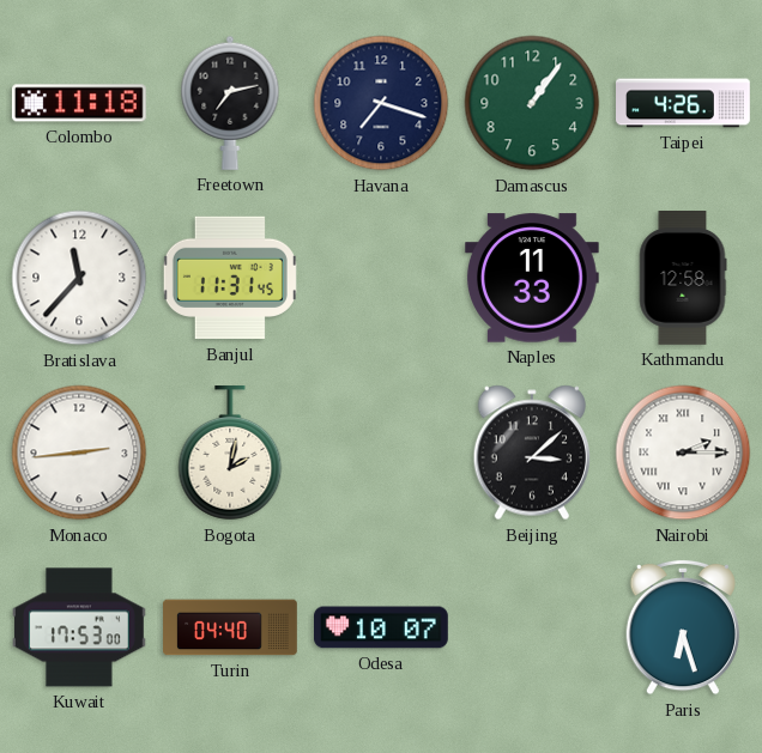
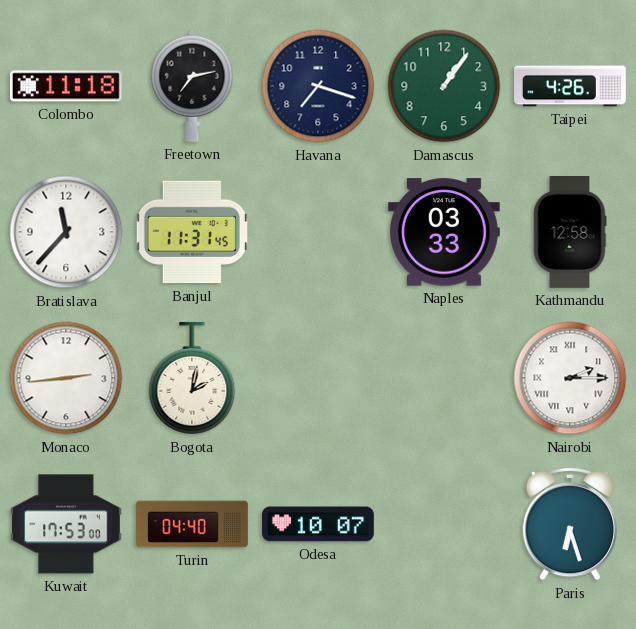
Naples: 11:33 -> 03:33
Beijing: 3:08 -> none
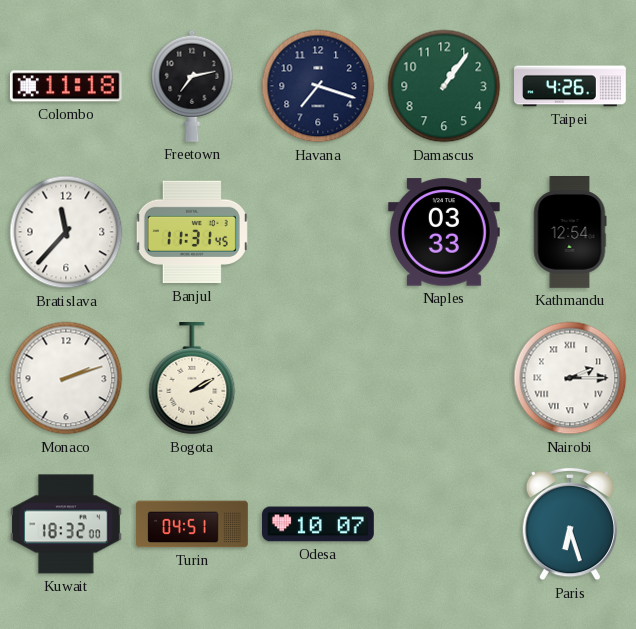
Kathmandu: 12:58 -> 12:54
Monaco: 2:44 -> 2:12
Bogota: 2:02 -> 2:10
Kuwait: 17:53 -> 18:32
Turin: 04:40 -> 04:51
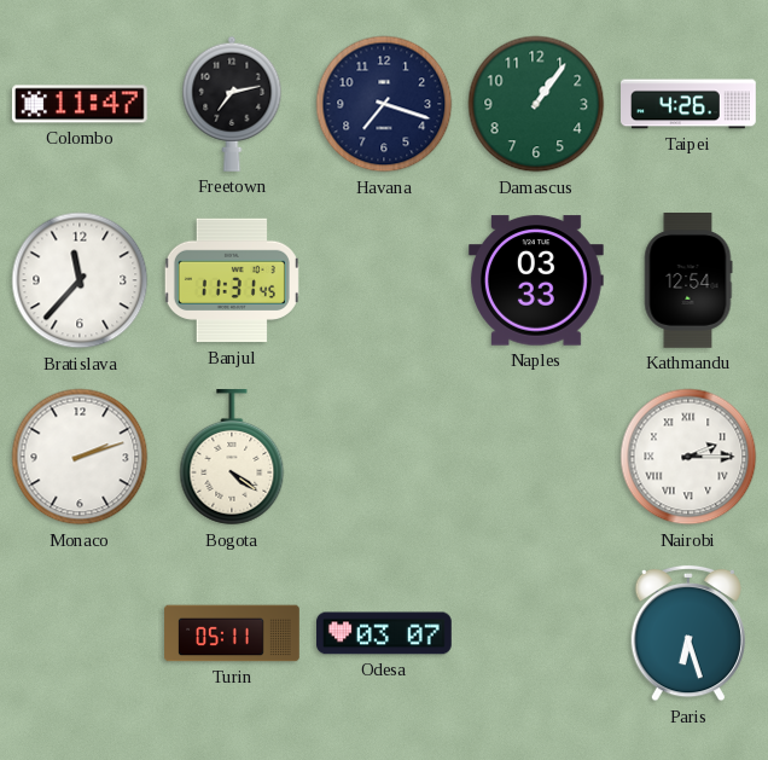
Colombo: 11:18 -> 11:47
Bogota: 2:10 -> 4:21
Kuwait: 18:32 -> none
Turin: 04:51 -> 05:11
Odesa: 10:07 -> 03:07
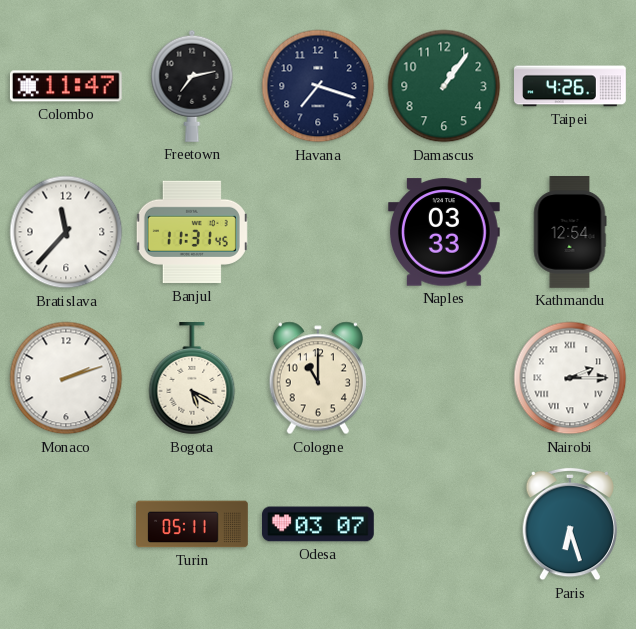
Bogota: 4:21 -> 5:20
Cologne: none -> 11:00
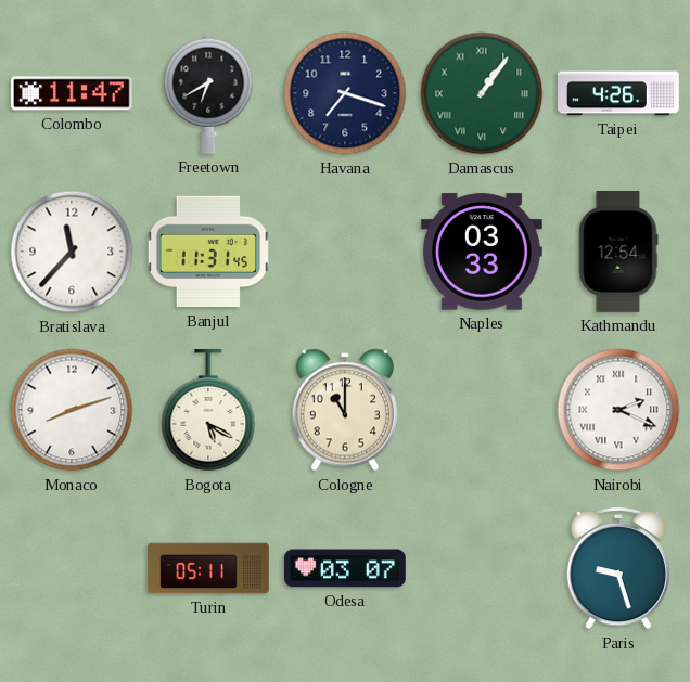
Freetown: 7:13 -> 6:40
Damascus numerals: Arabic -> Roman
Monaco: 2:12 -> 8:12
Nairobi: 2:15 -> 2:19
Paris: 6:27 -> 9:27
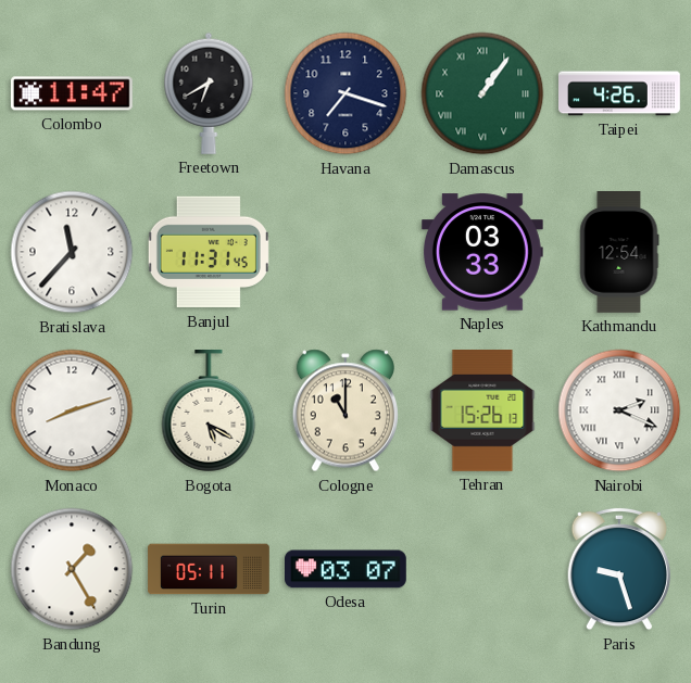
Tehran: none -> 15:26
Bandung: none -> 1:25
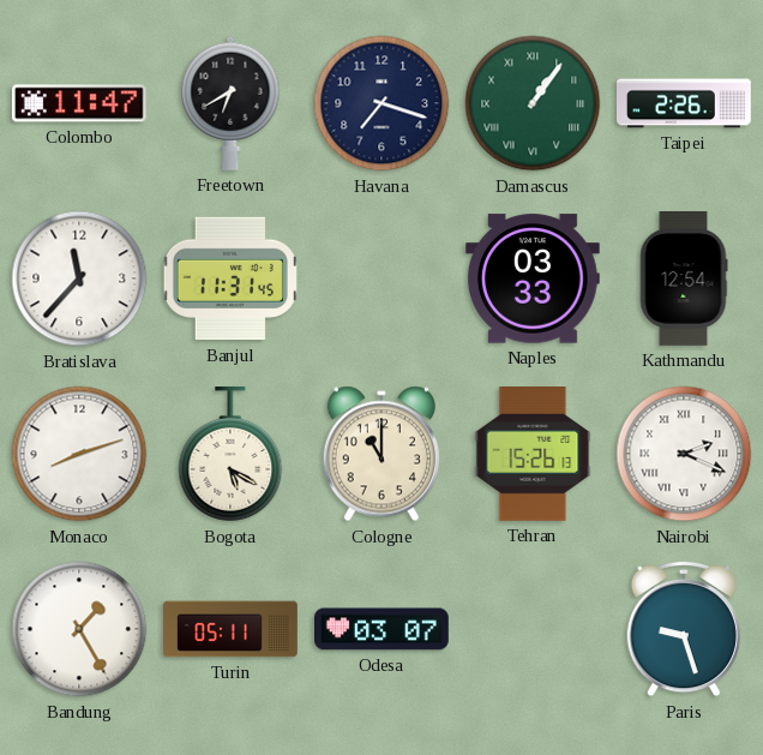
Taipei: 4:26 -> 2:26
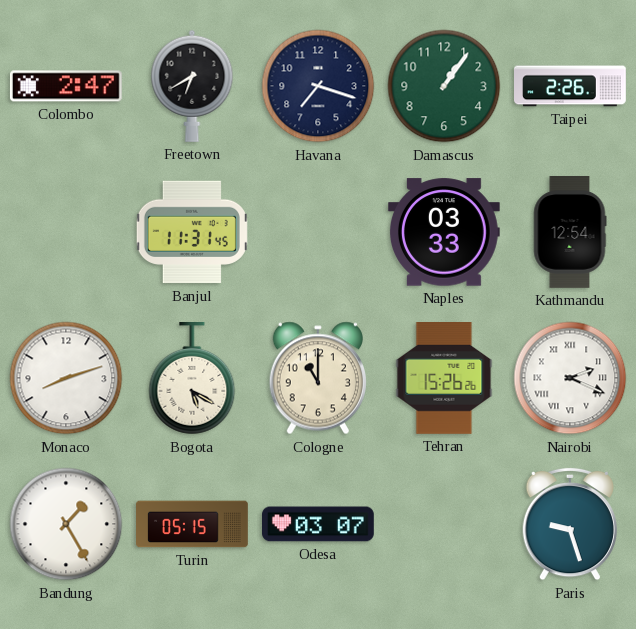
Colombo: 11:47 -> 2:47
Damascus numerals: Roman -> Arabic
Bratislava: 11:37 -> none
Tehran: 15:26:13 -> 15:26:26
Turin: 05:11 -> 05:15
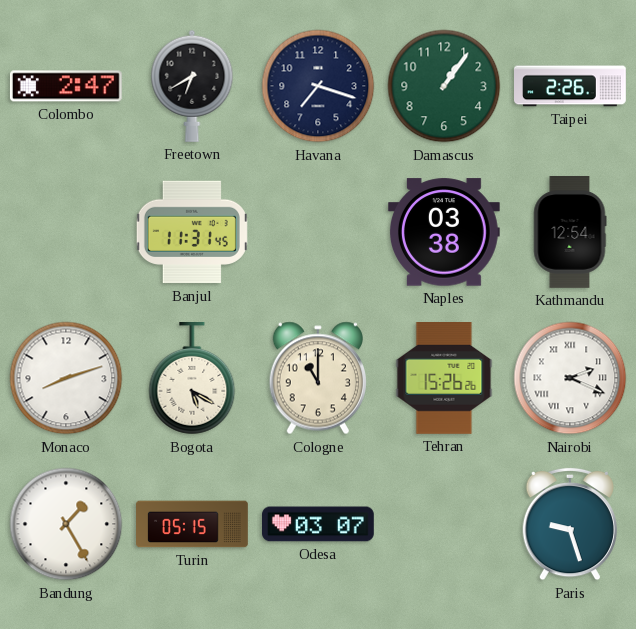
Naples: 03:33 -> 03:38
